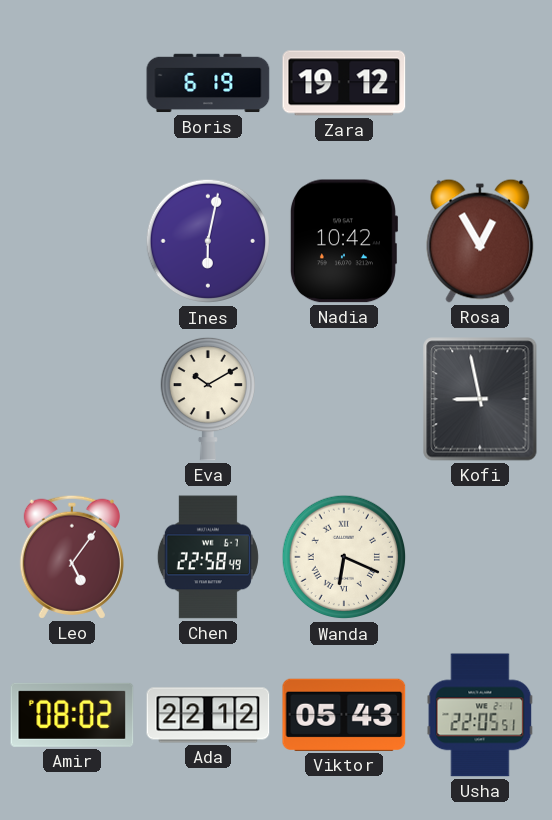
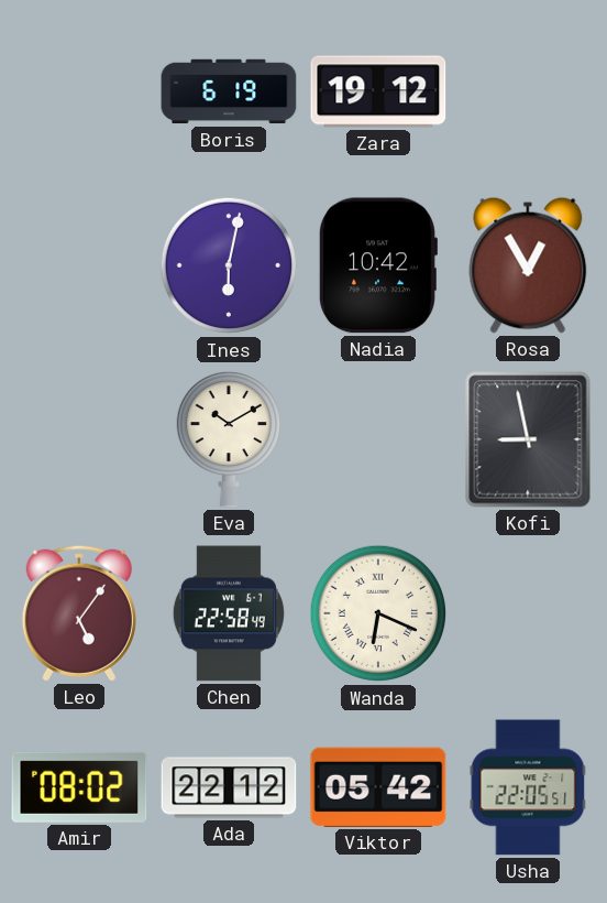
Viktor: 05:43 -> 05:42
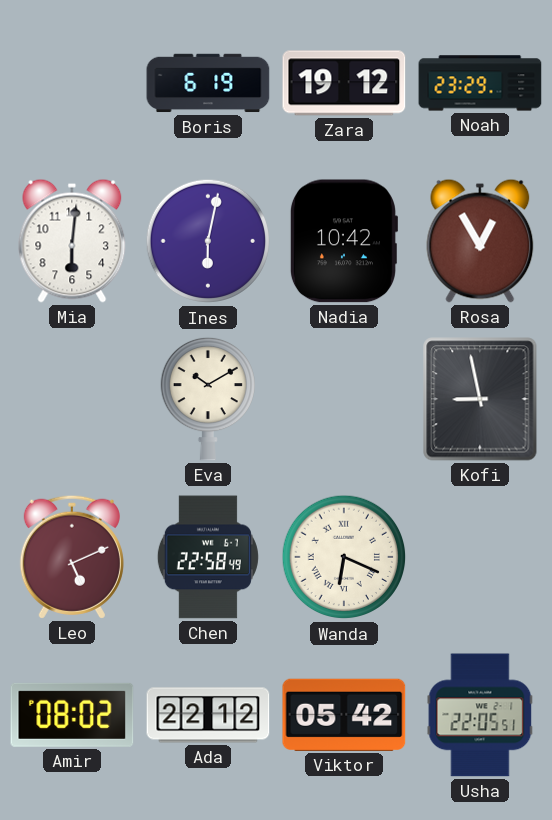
Noah: none -> 23:29
Mia: none -> 6:01
Leo: 5:06 -> 5:11
